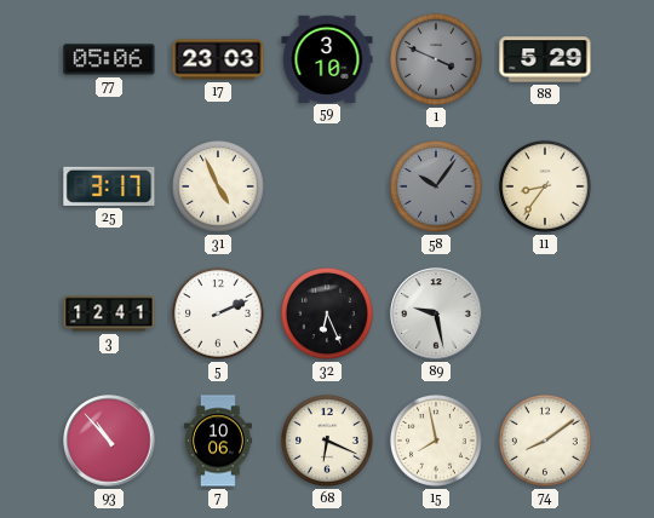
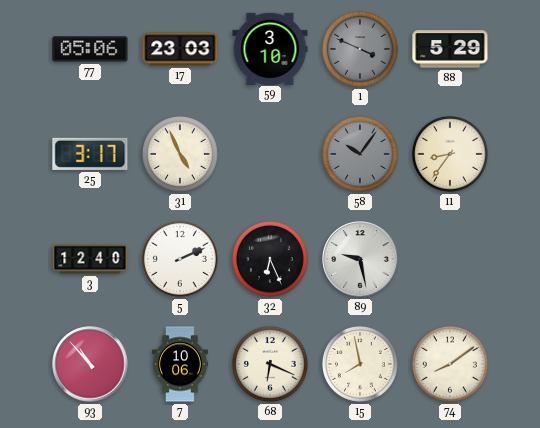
3: 12:41 -> 12:40
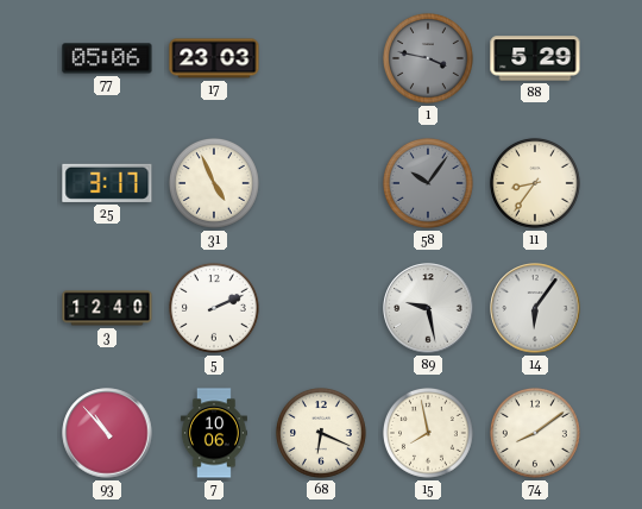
59: 3:10 -> none
1: 3:49 -> 3:47
32: 6:26 -> none
14: none -> 6:06
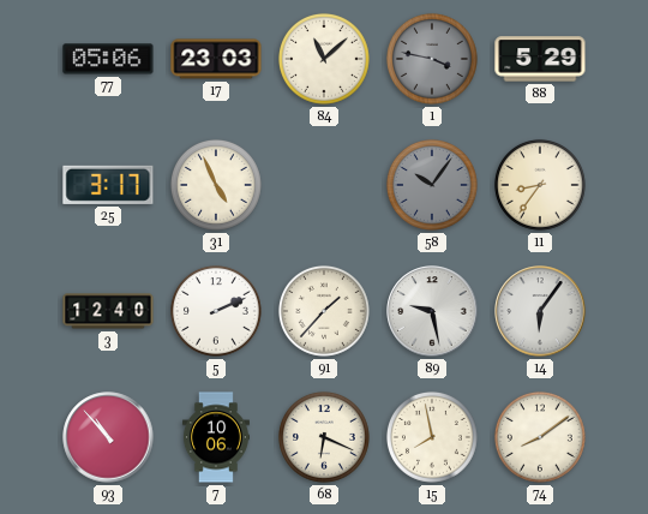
84: none -> 11:08
91: none -> 1:37
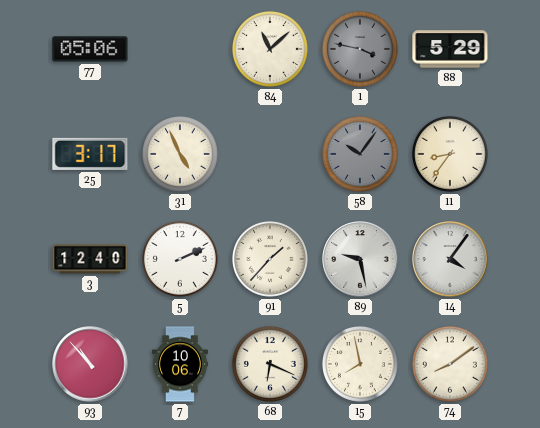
17: 23:03 -> none
14: 6:06 -> 4:06
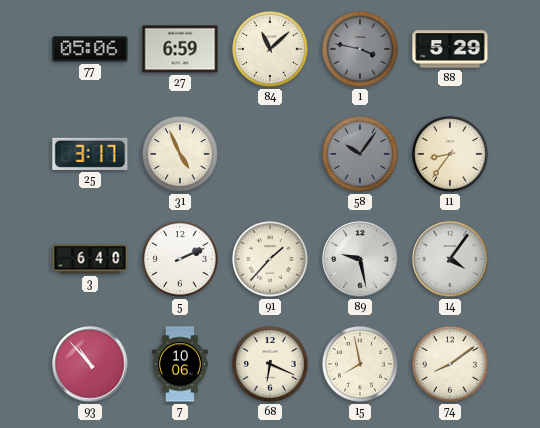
27: none -> 6:59
3: 12:40 -> 6:40
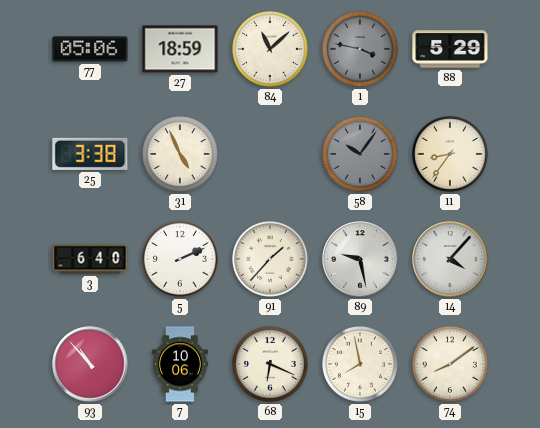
27: 6:59 -> 18:59
25: 3:17 -> 3:38
14: 4:06 -> 4:07
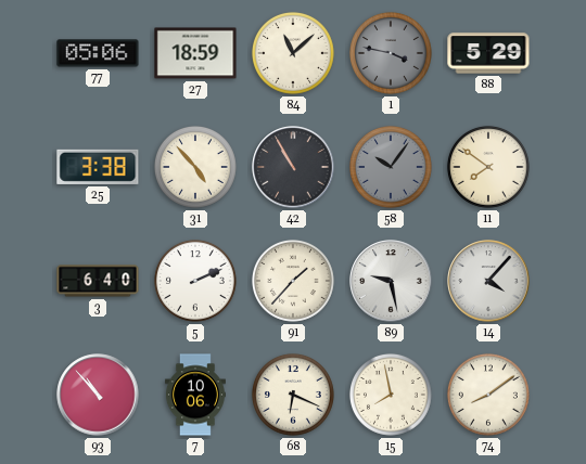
31: 4:56 -> 4:53
42: none -> 10:55
11: 8:36 -> 7:51
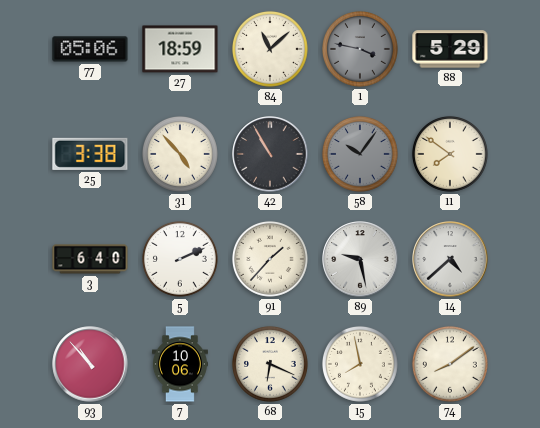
14: 4:07 -> 4:38
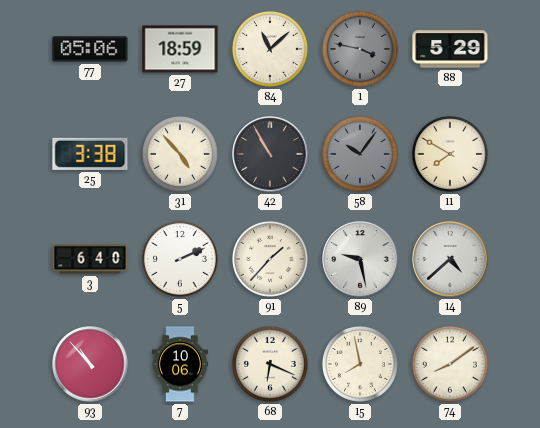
11: 7:51 -> 7:50
